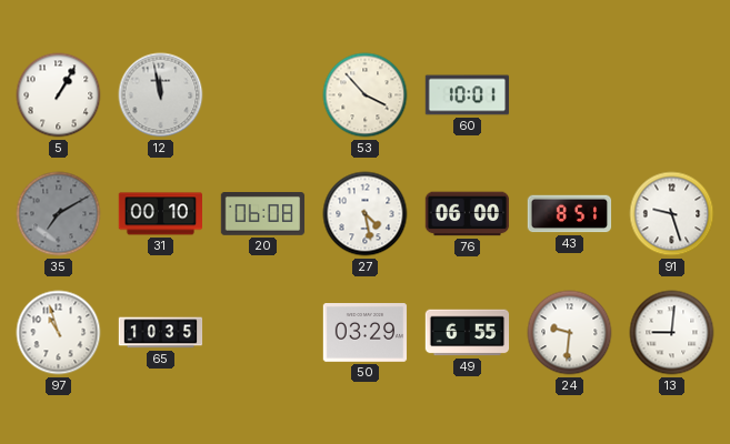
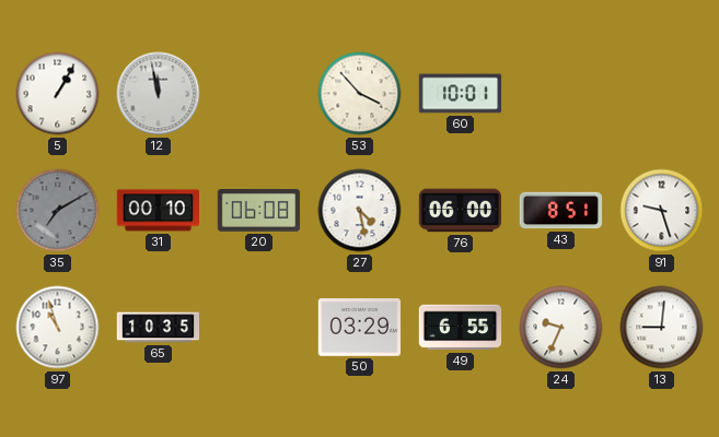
24: 9:31 -> 9:34
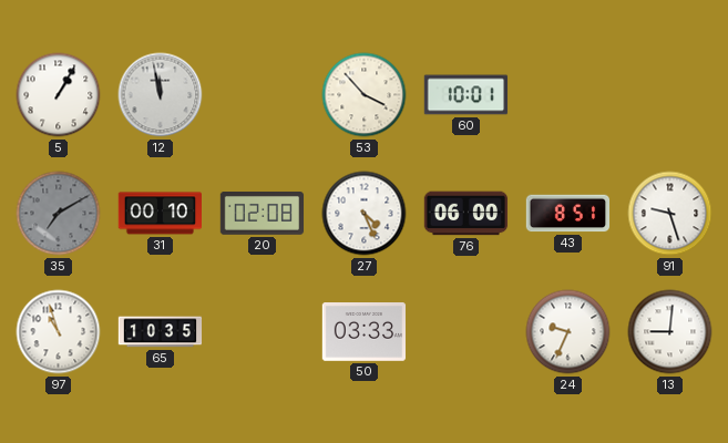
20: 06:08 -> 02:08
27: 4:28 -> 4:26
50: 03:29 -> 03:33
49: 6:55 -> none
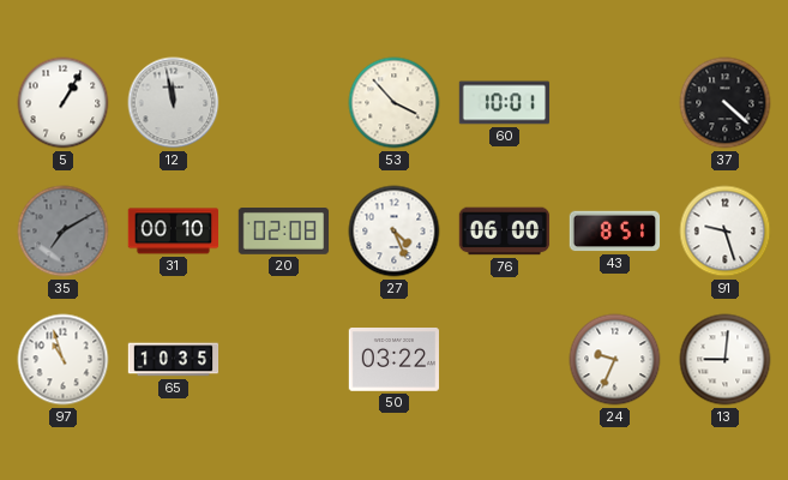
37: none -> 4:22
50: 03:33 -> 03:22
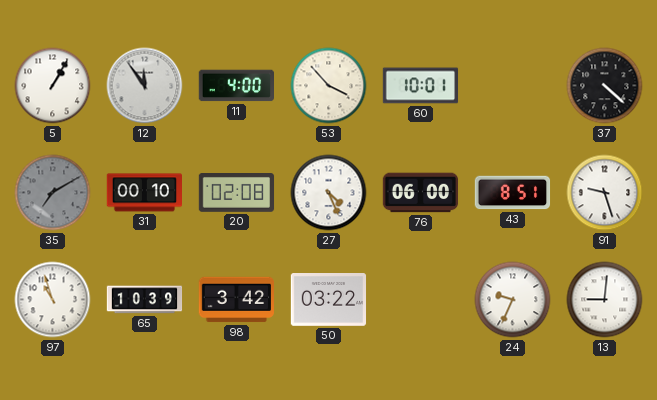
12: 11:58 -> 11:54
11: none -> 4:00
65: 10:35 -> 10:39
98: none -> 3:42
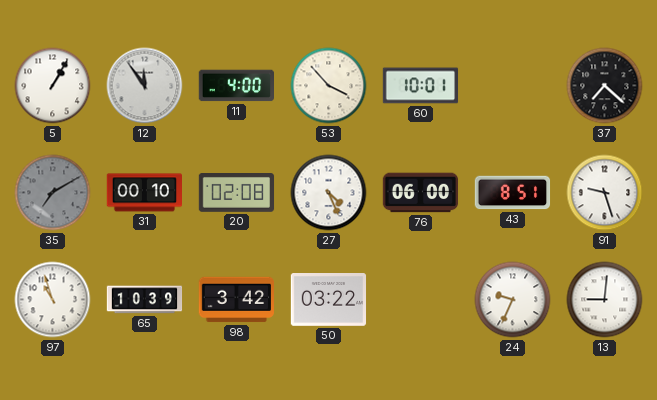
37: 4:22 -> 7:22
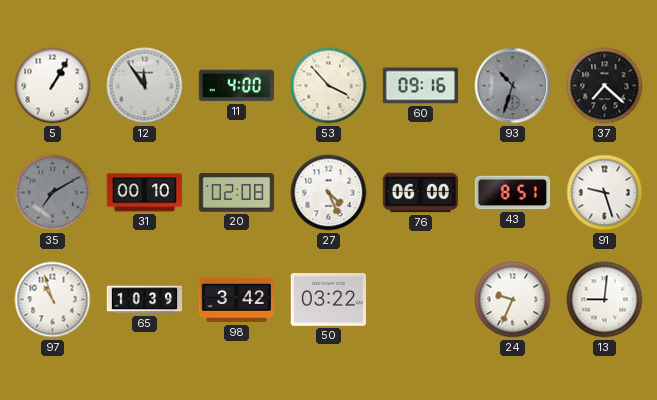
60: 10:01 -> 09:16
93: none -> 10:33
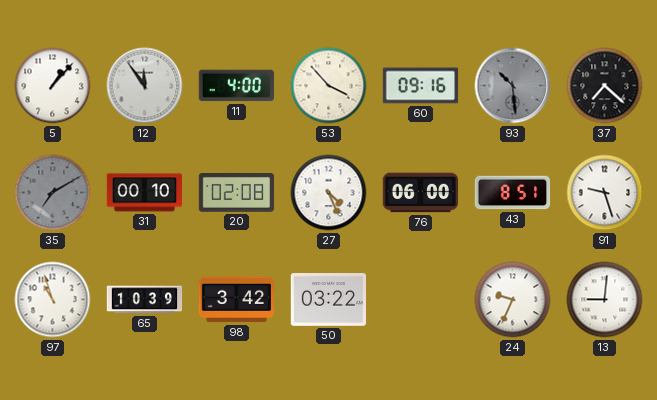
5: 1:05 -> 1:07
93: 10:33 -> 10:29
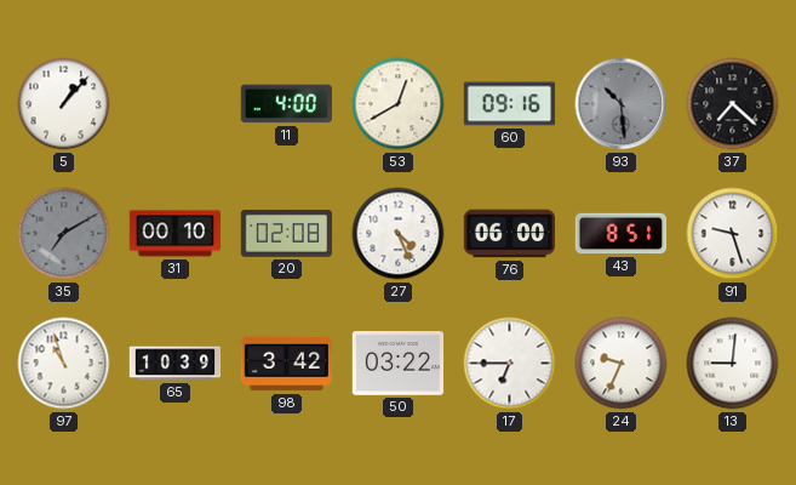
12: 11:54 -> none
53: 3:53 -> 12:40
17: none -> 6:45
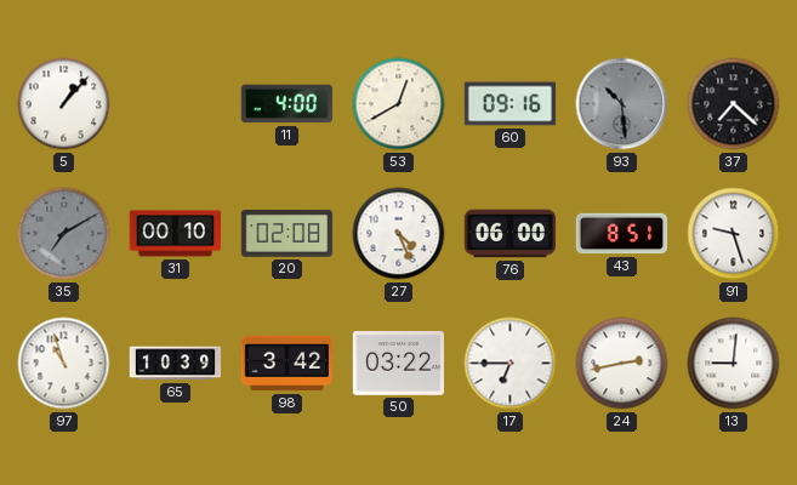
24: 9:34 -> 2:43
